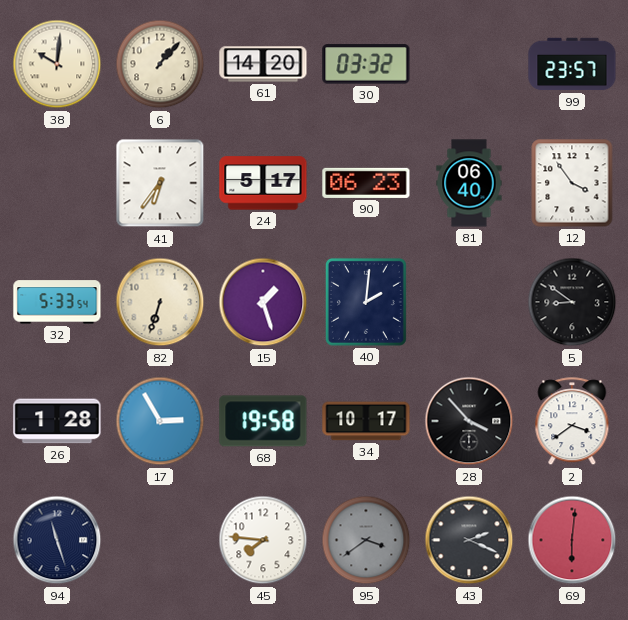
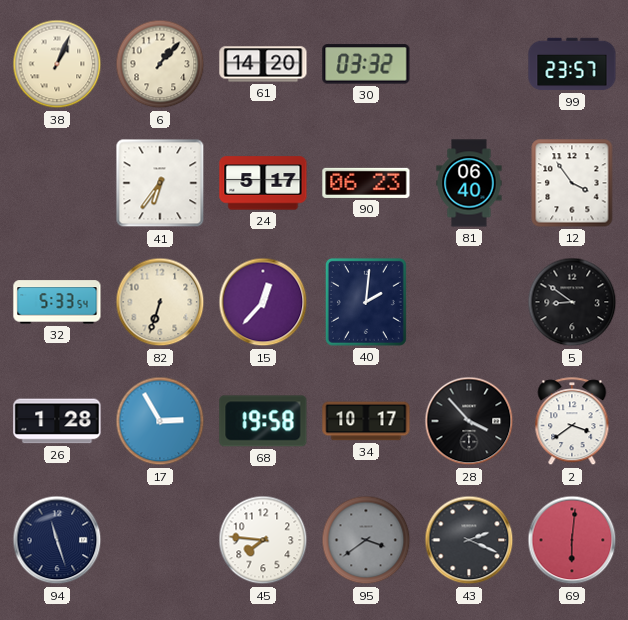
38: 10:01 -> 1:04
15: 1:27 -> 12:37
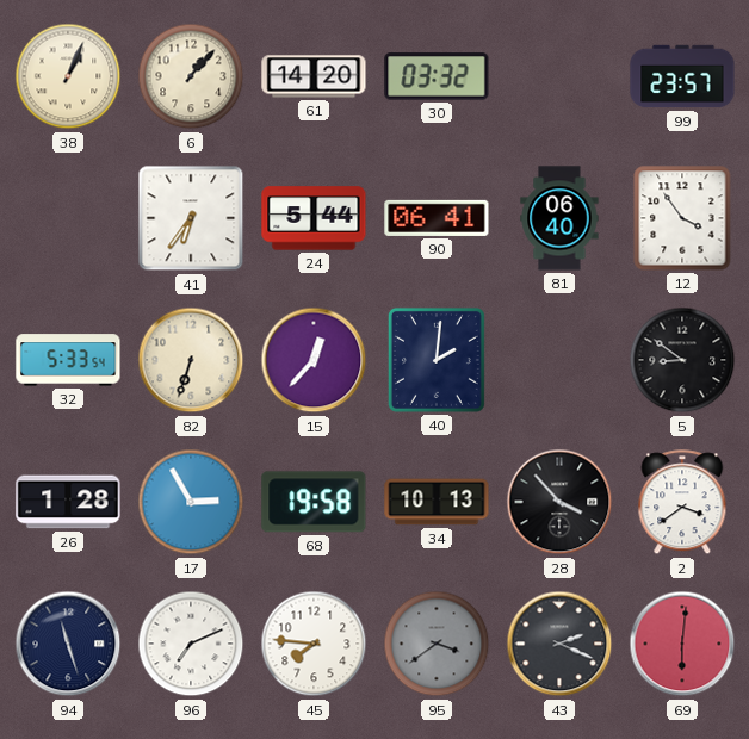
24: 5:17 -> 5:44
90: 06:23 -> 06:41
34: 10:17 -> 10:13
96: none -> 7:11
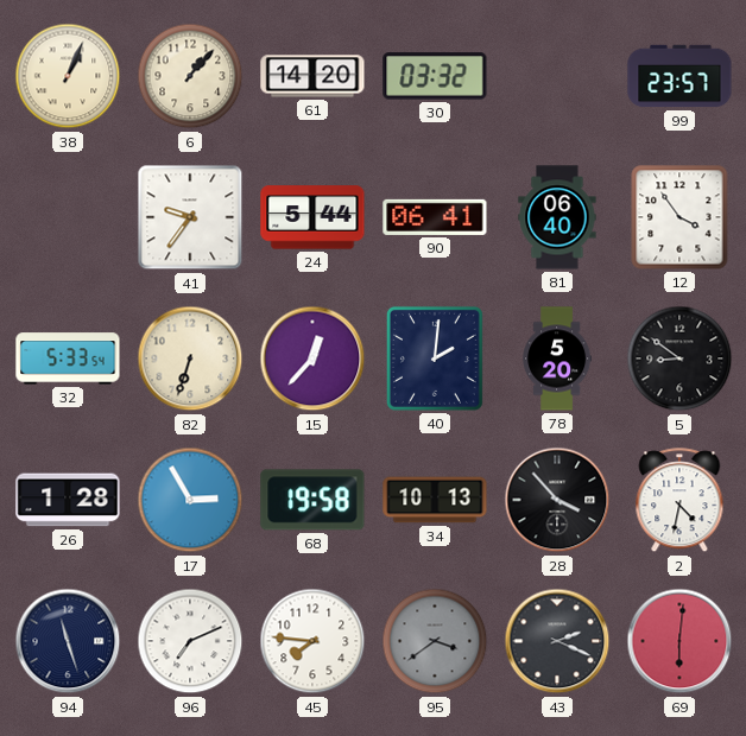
41: 6:36 -> 9:36
78: none -> 5:20
2: 3:39 -> 4:32
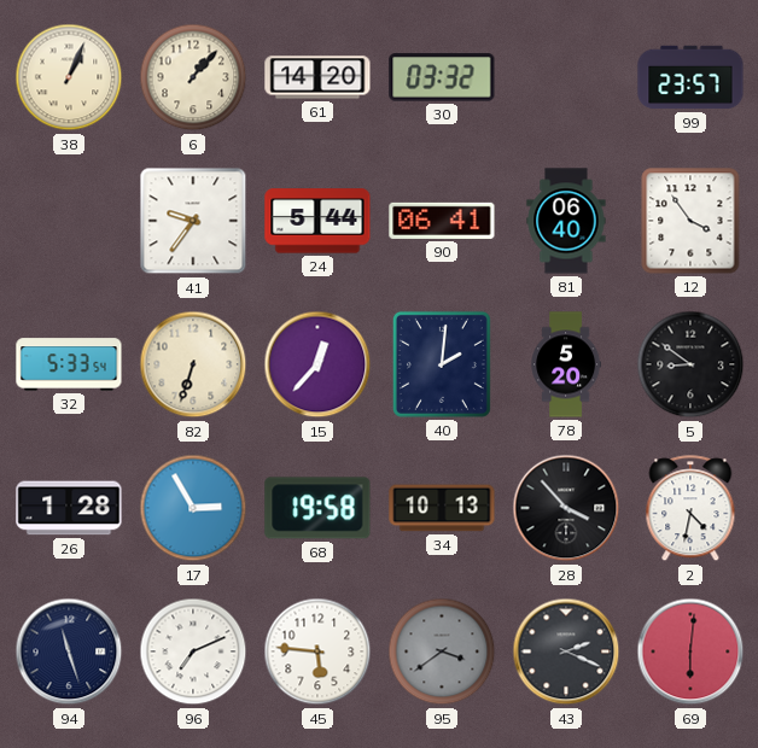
45: 7:46 -> 5:46
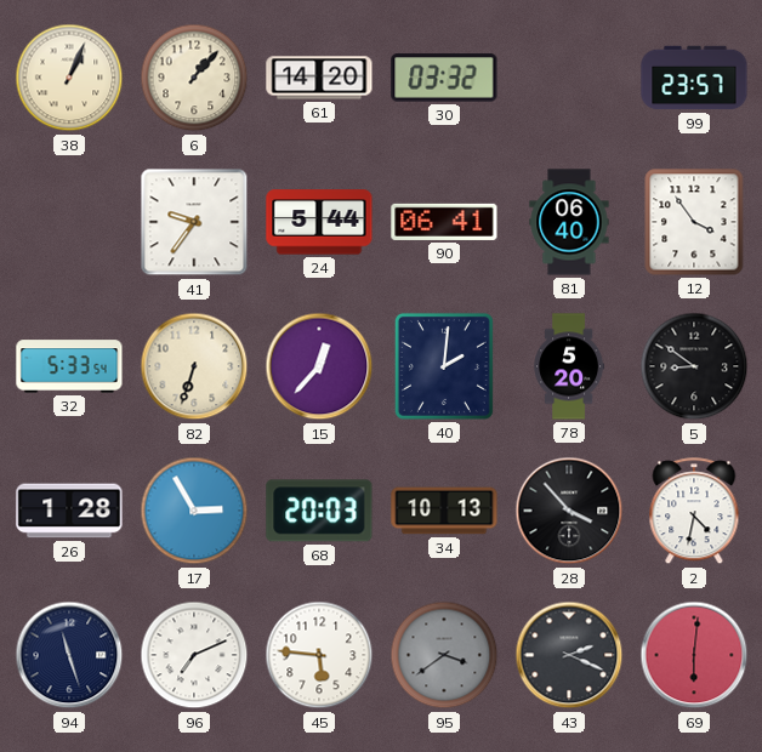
68: 19:58 -> 20:03
